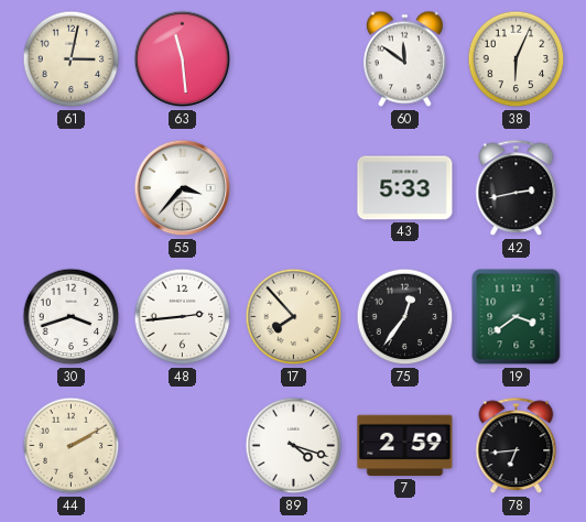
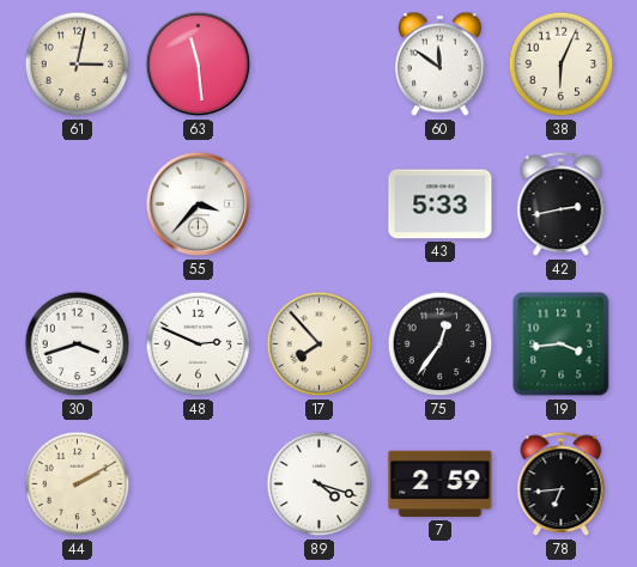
48: 2:44 -> 2:49
19: 3:39 -> 3:44
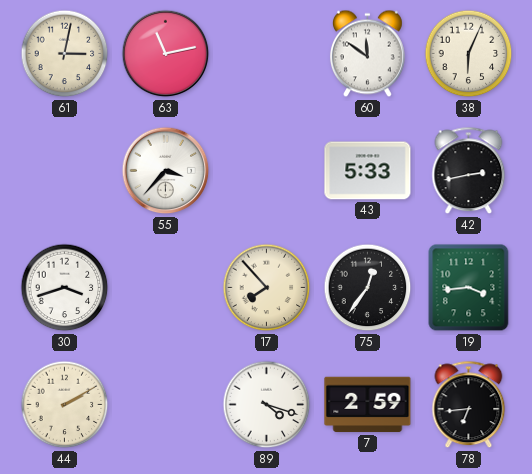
63: 11:29 -> 11:13
48: 2:49 -> none
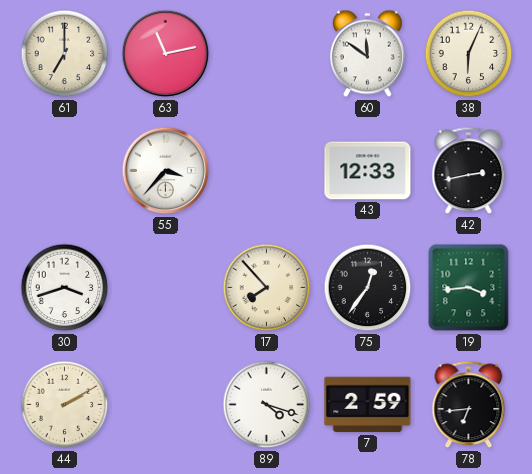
61: 3:02 -> 7:00
43: 5:33 -> 12:33
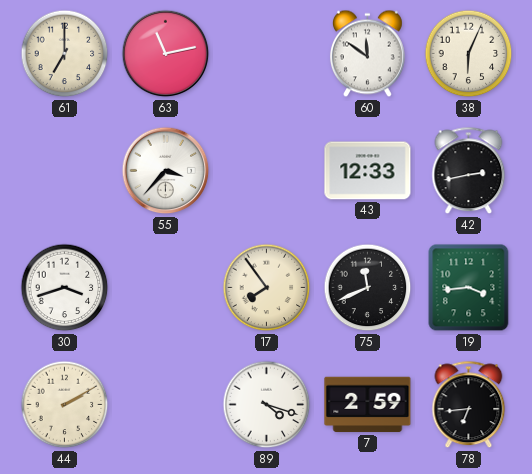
17: 7:53 -> 7:54
75: 12:36 -> 11:41
